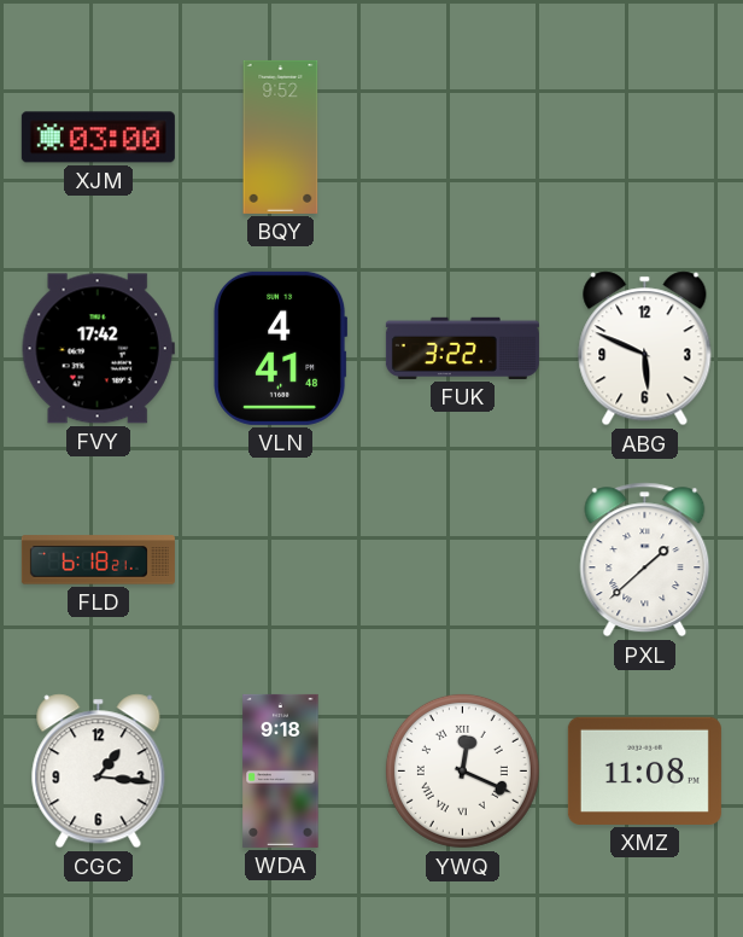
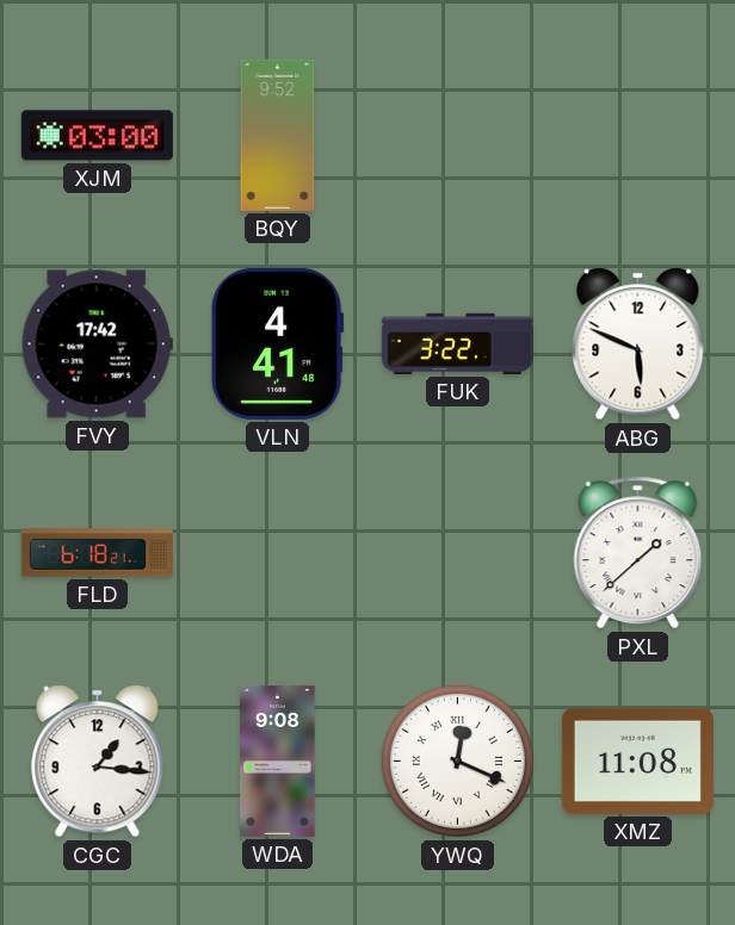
WDA: 9:18 -> 9:08
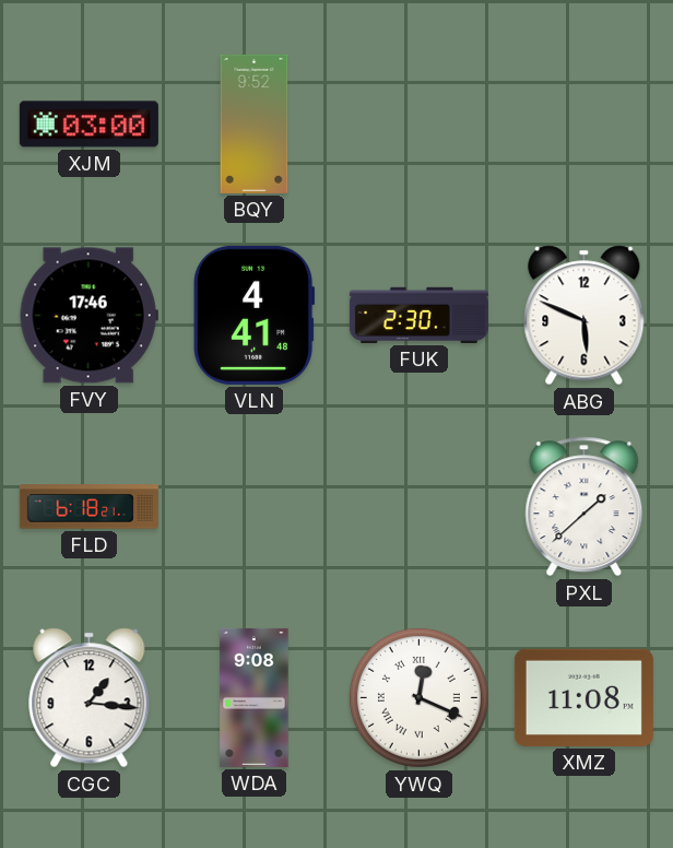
FVY: 17:42 -> 17:46
FUK: 3:22 -> 2:30
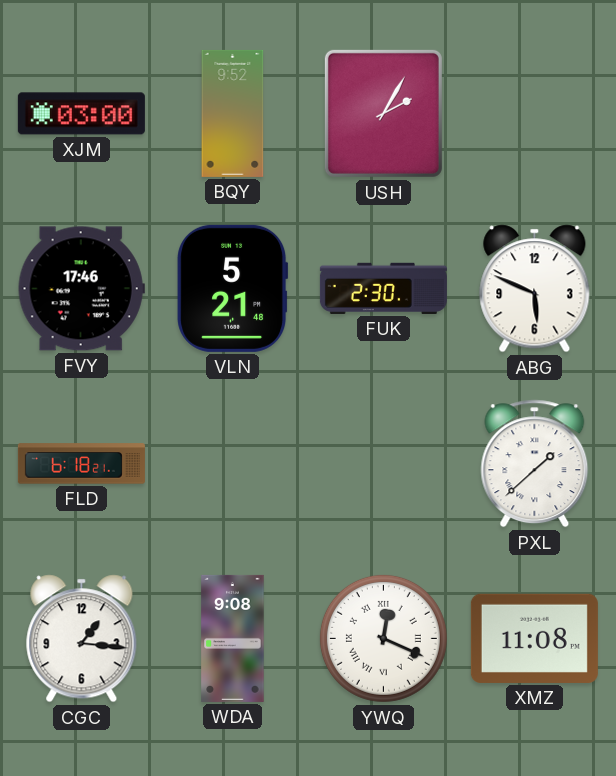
USH: none -> 2:05
VLN: 4:41 -> 5:21
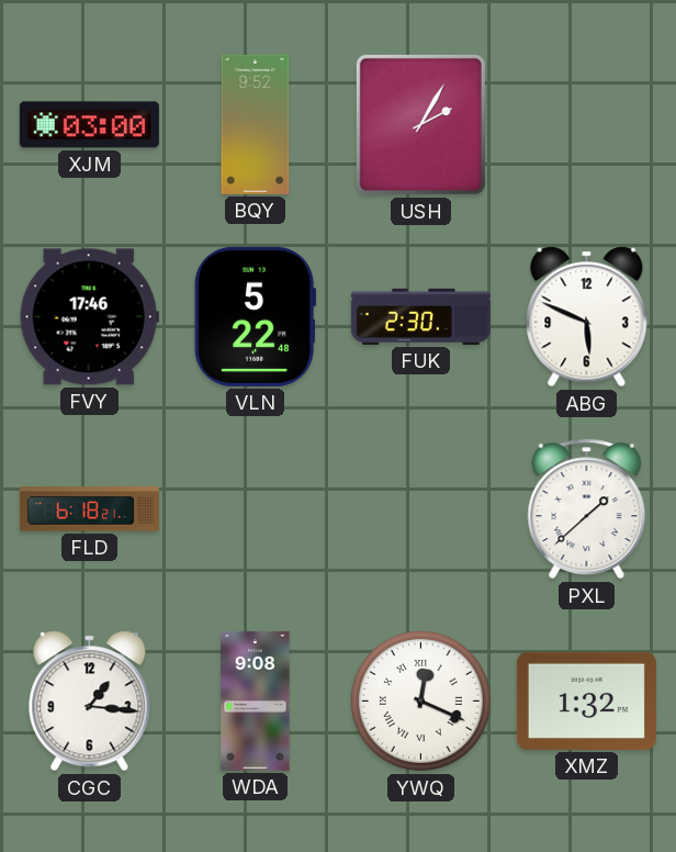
VLN: 5:21 -> 5:22
XMZ: 11:08 -> 1:32
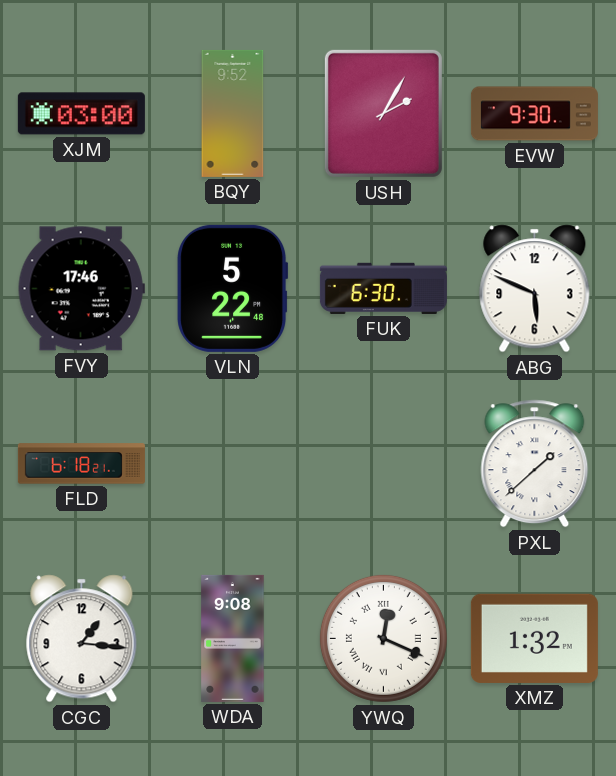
EVW: none -> 9:30
FUK: 2:30 -> 6:30
